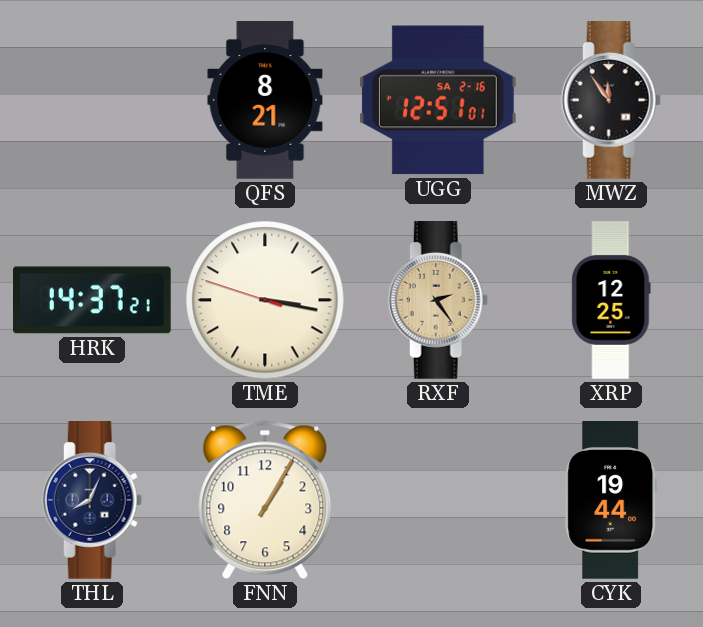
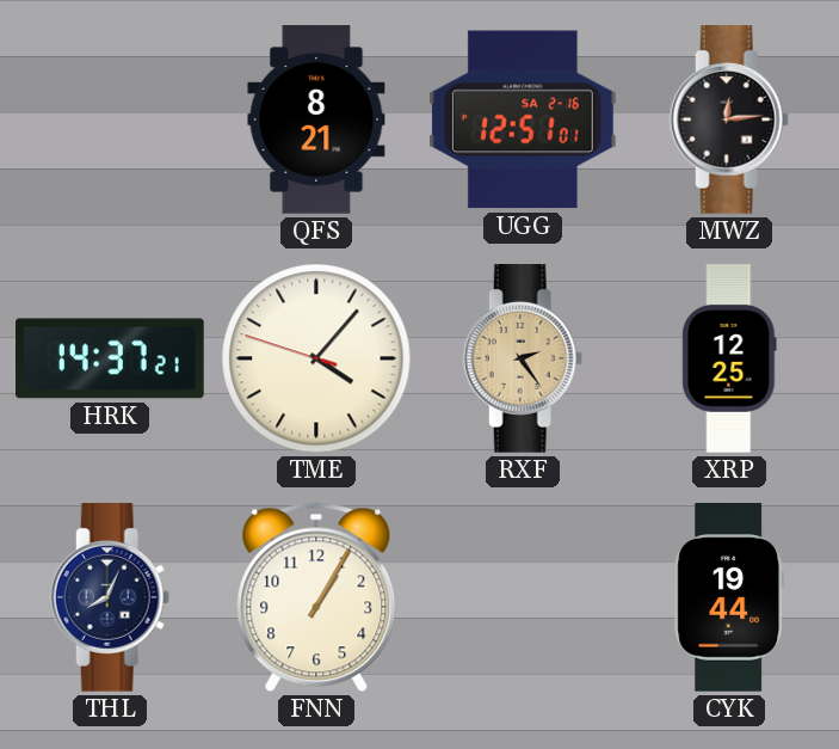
MWZ: 11:54 -> 12:14
TME: 3:16 -> 4:06
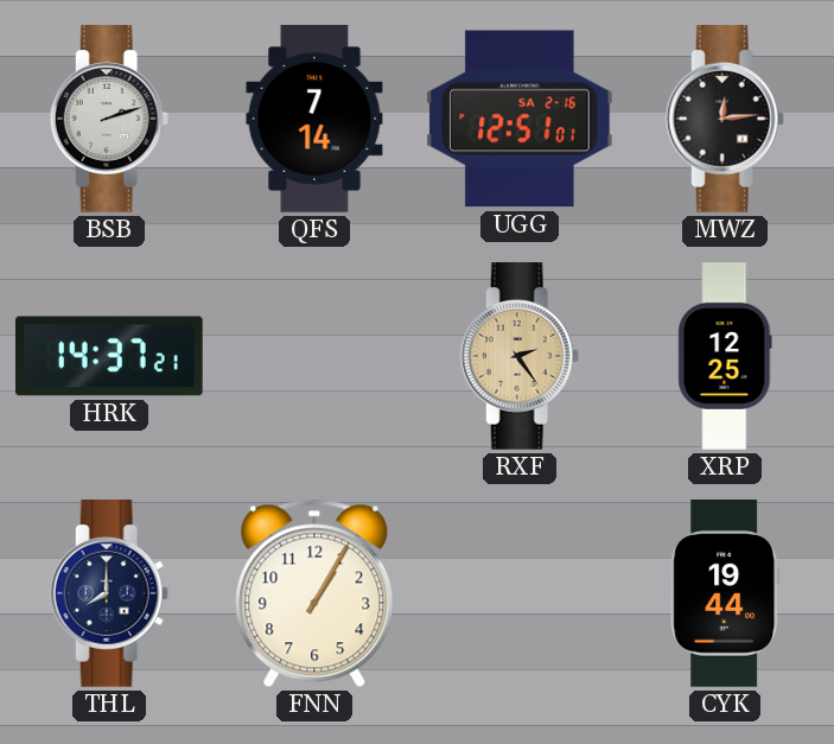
BSB: none -> 2:12
QFS: 8:21 -> 7:14
TME: 4:06 -> none
THL: 8:04 -> 8:00
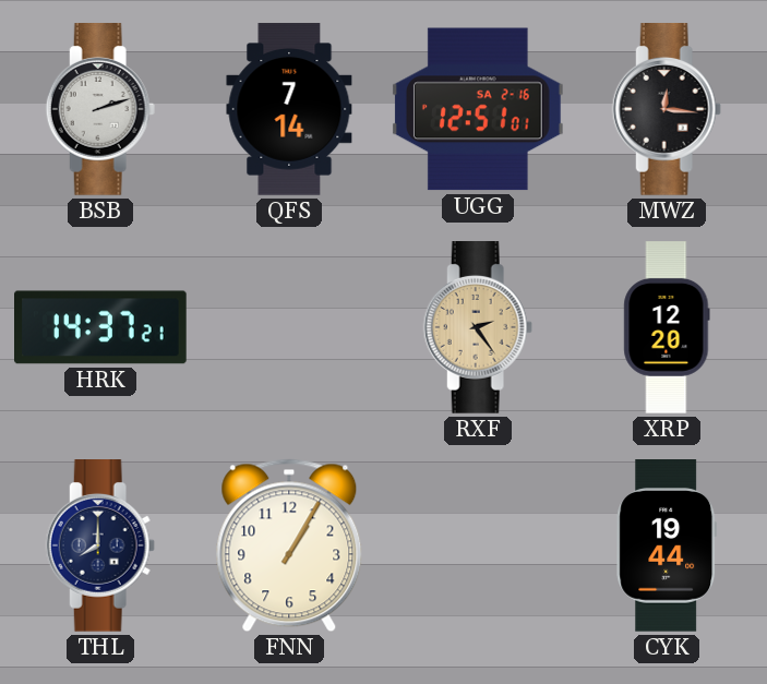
MWZ: 12:14 -> 12:16
XRP: 12:25 -> 12:20
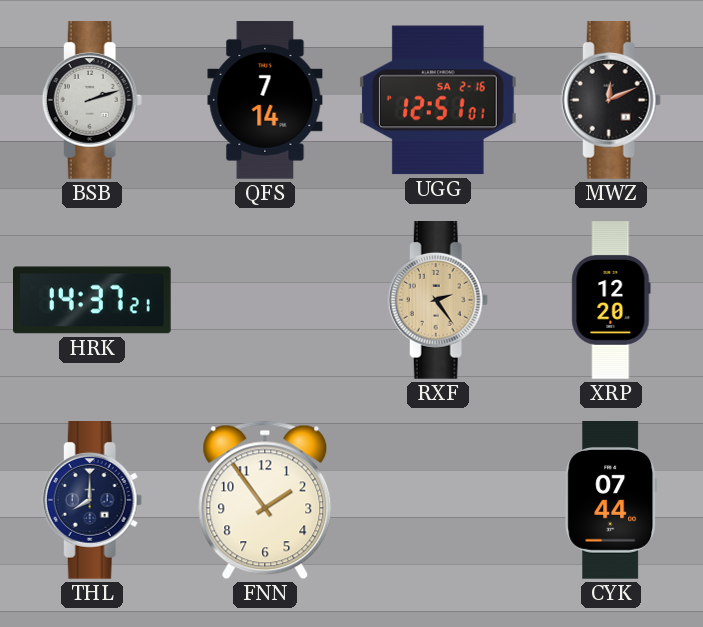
MWZ: 12:16 -> 12:11
FNN: 1:05 -> 1:54
CYK: 19:44 -> 07:44
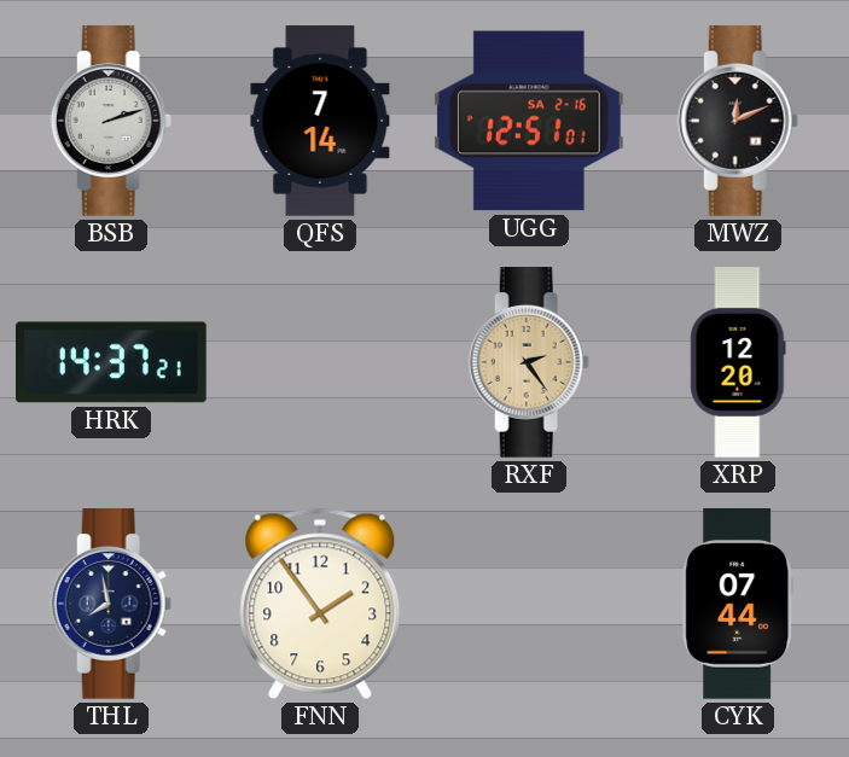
THL: 8:00 -> 7:58
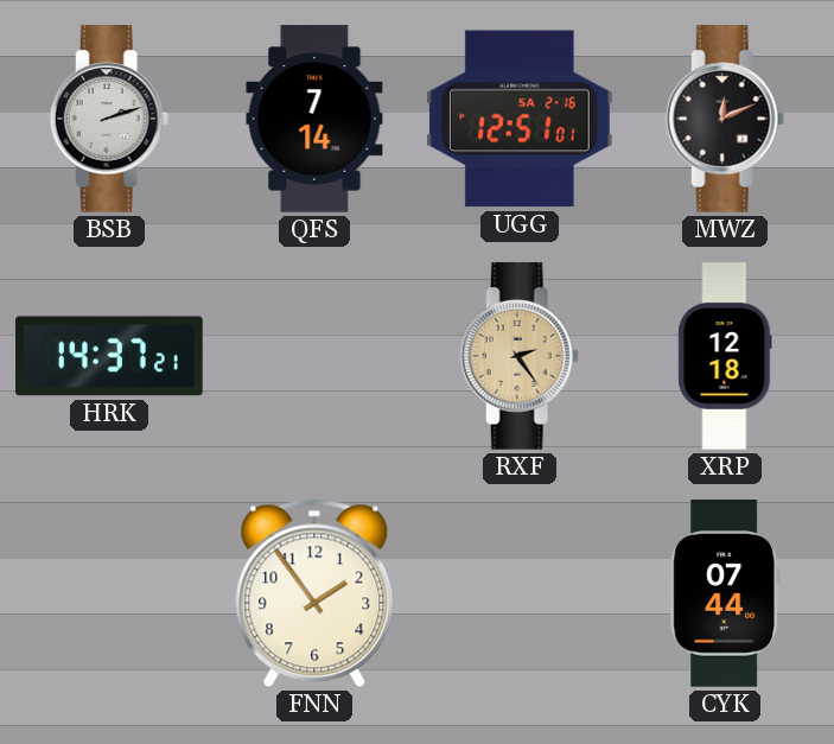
XRP: 12:20 -> 12:18
THL: 7:58 -> none
